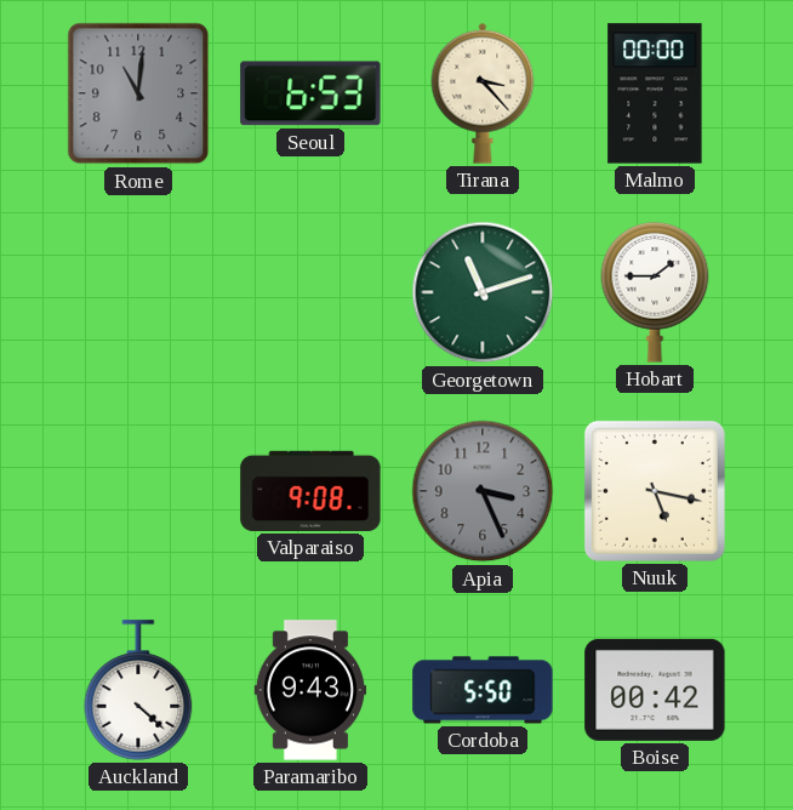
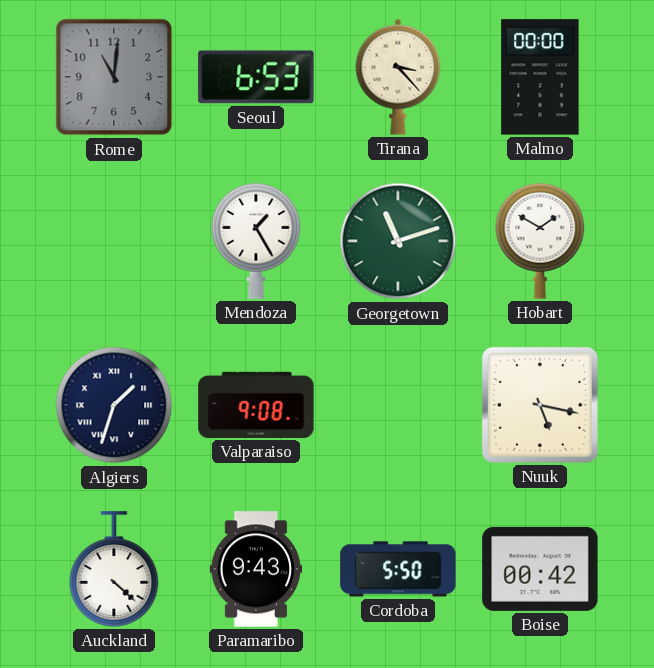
Mendoza: none -> 1:25
Hobart: 1:45 -> 1:50
Algiers: none -> 1:33
Apia: 3:26 -> none
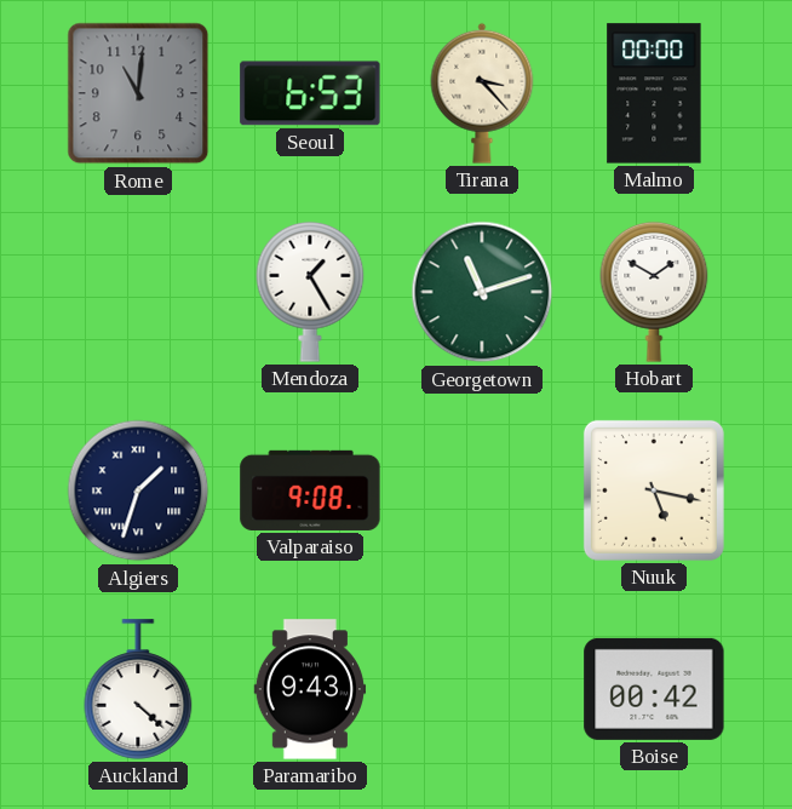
Cordoba: 5:50 -> none
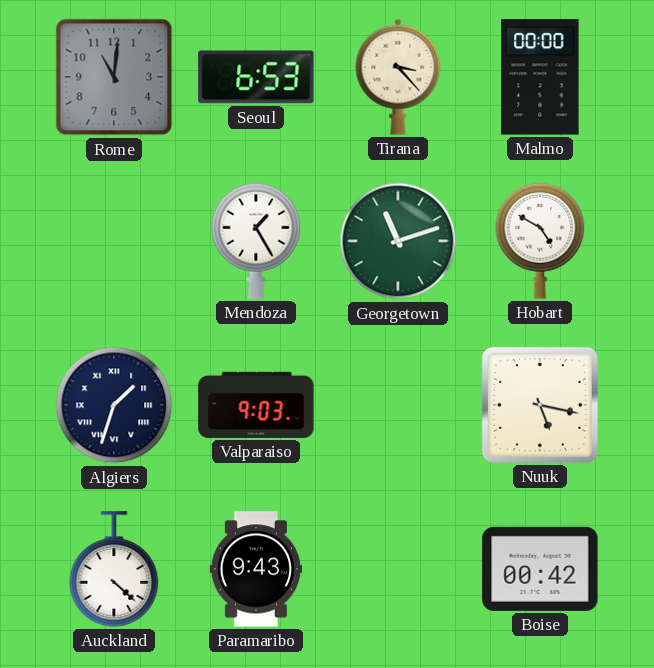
Hobart: 1:50 -> 4:50
Valparaiso: 9:08 -> 9:03
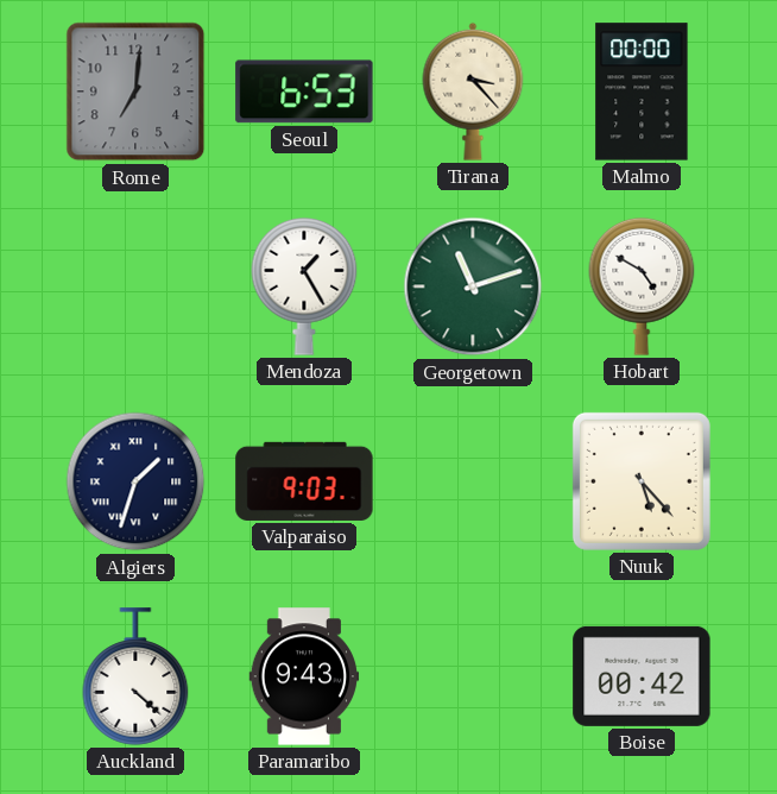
Rome: 11:01 -> 7:01
Nuuk: 5:17 -> 5:23
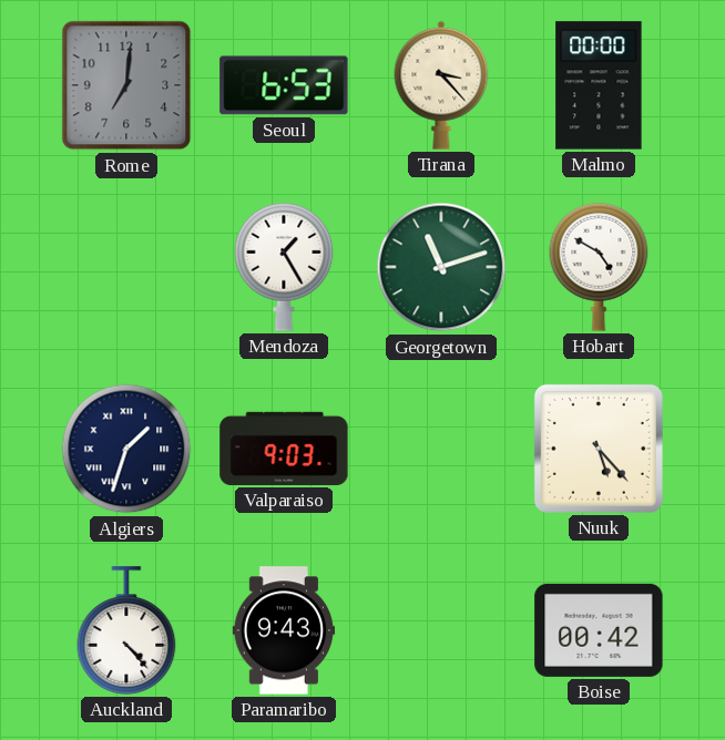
Auckland: 4:22 -> 4:23
